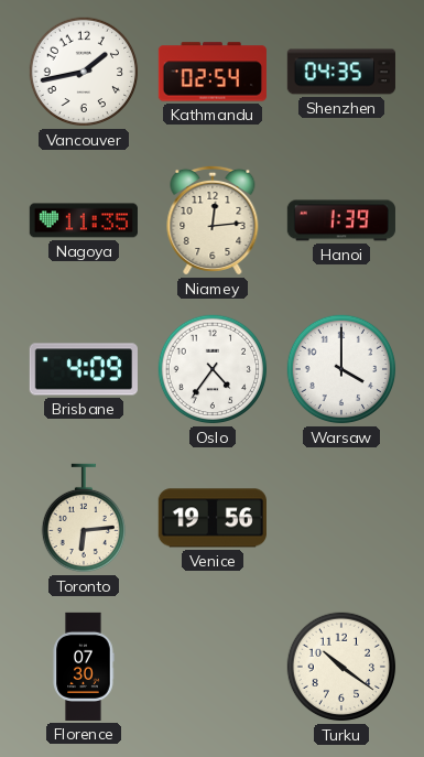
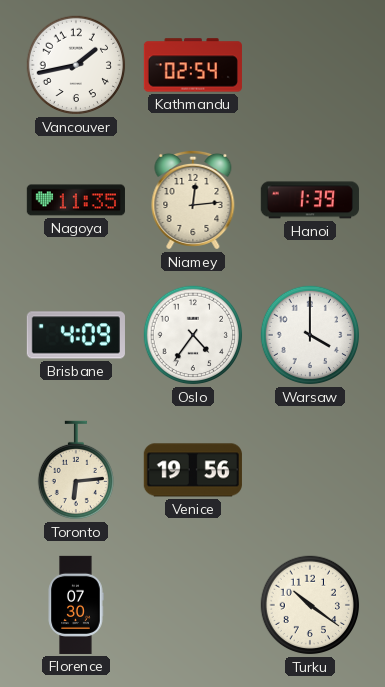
Shenzhen: 04:35 -> none
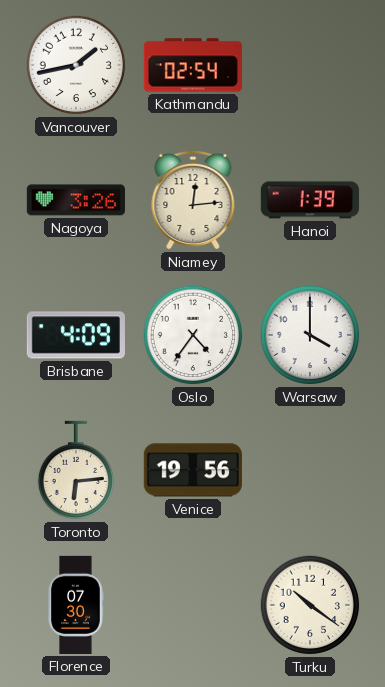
Nagoya: 11:35 -> 3:26
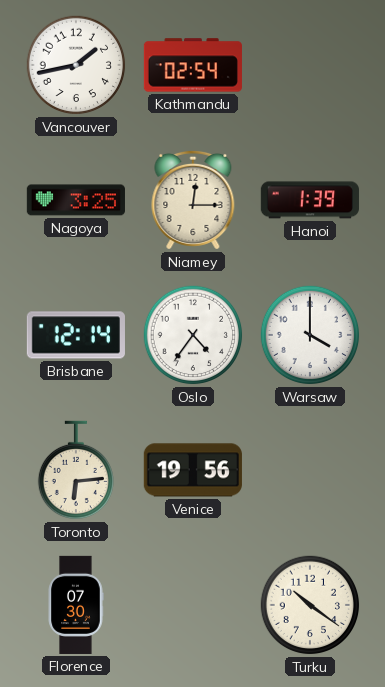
Nagoya: 3:26 -> 3:25
Niamey: 12:14 -> 12:15
Brisbane: 4:09 -> 12:14
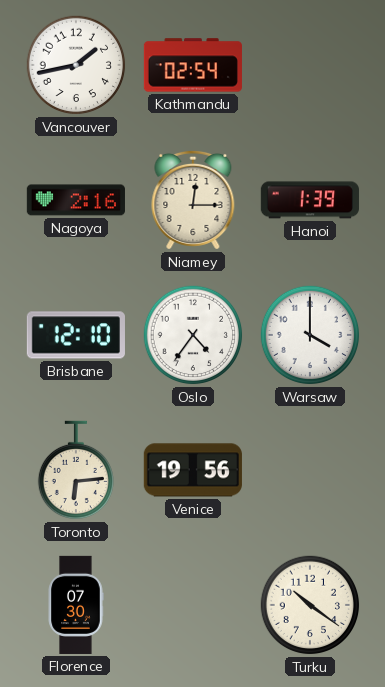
Nagoya: 3:25 -> 2:16
Brisbane: 12:14 -> 12:10
